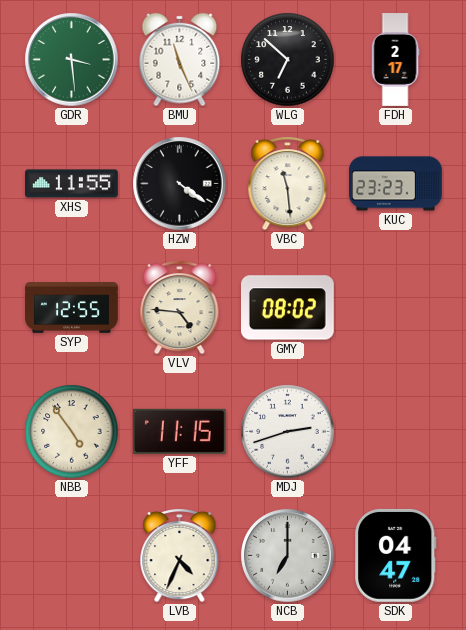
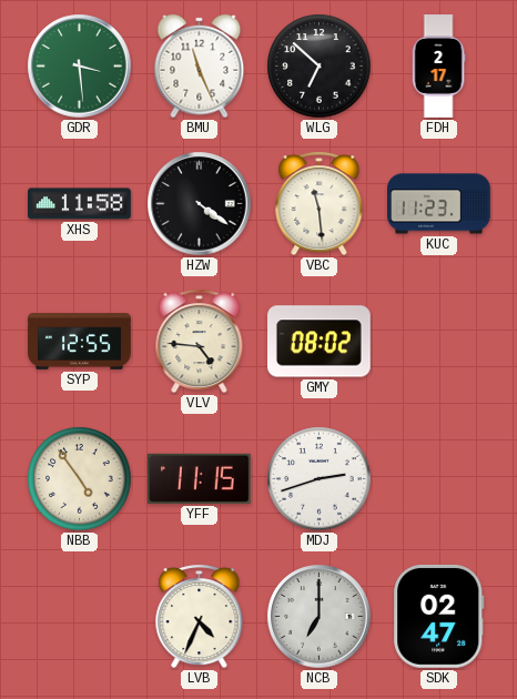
XHS: 11:55 -> 11:58
KUC: 23:23 -> 11:23
SDK: 04:47 -> 02:47
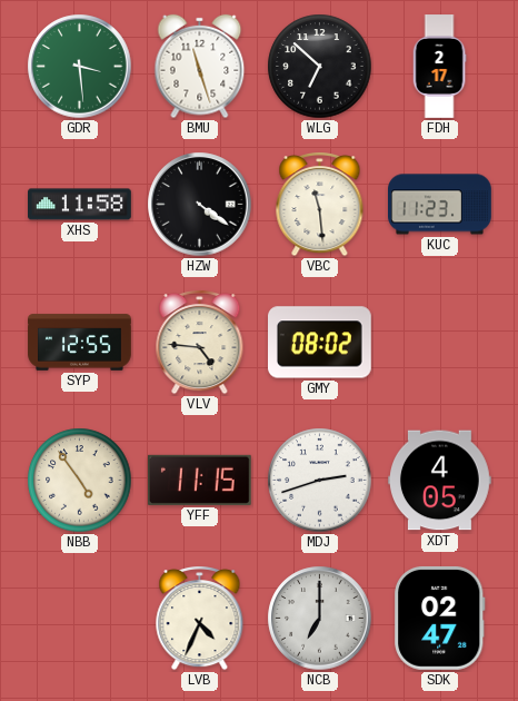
BMU: 11:26 -> 11:27
XDT: none -> 4:05
